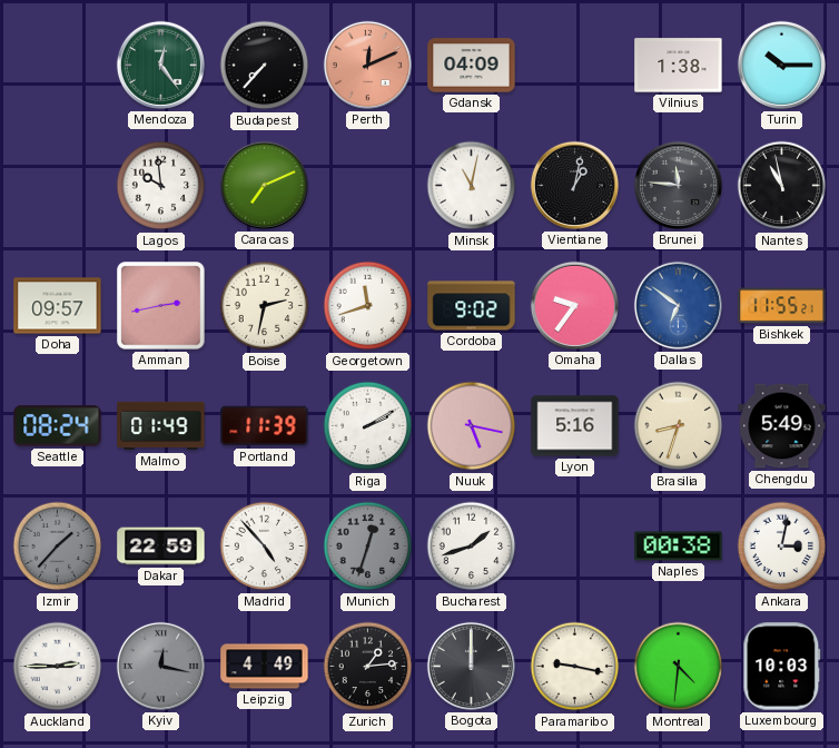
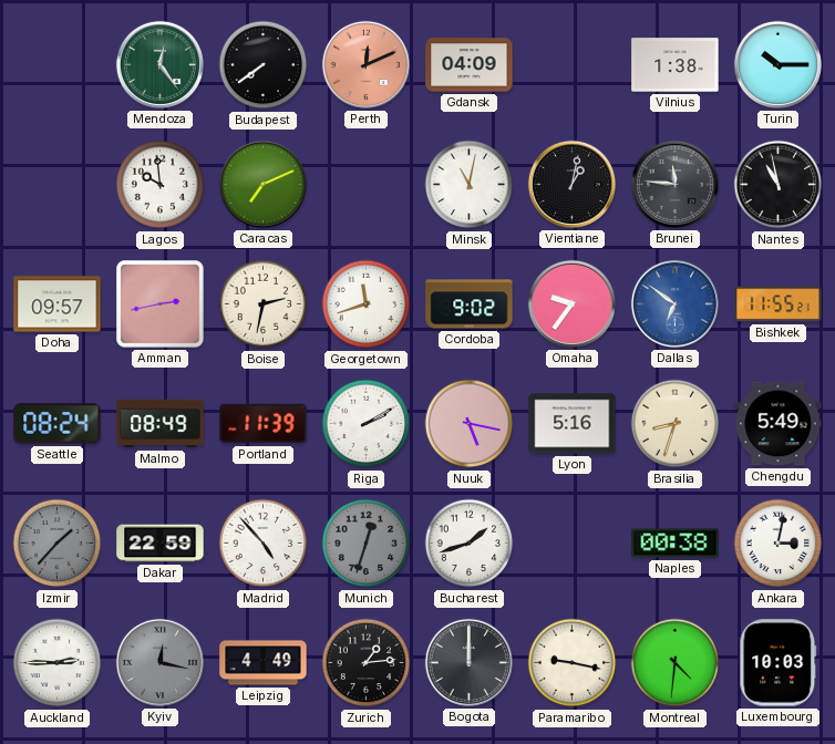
Budapest: 7:37 -> 7:39
Malmo: 01:49 -> 08:49
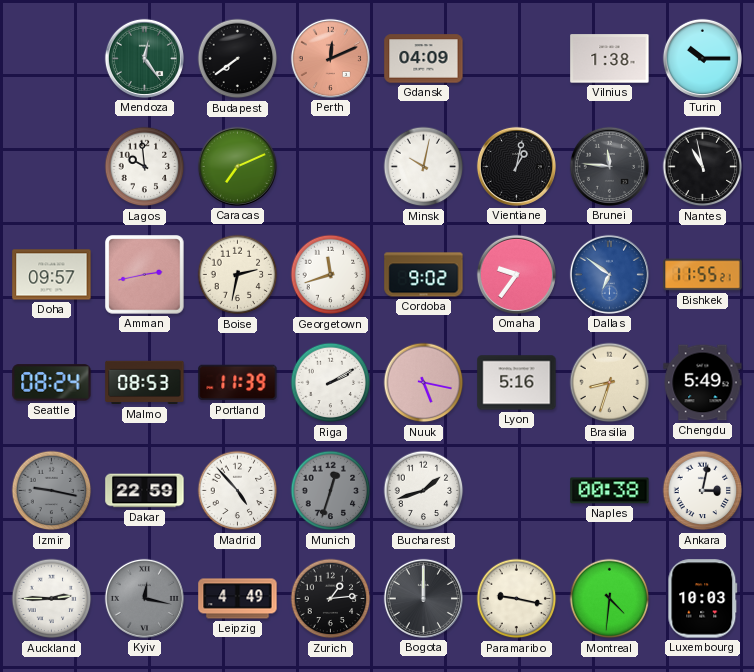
Minsk: 11:02 -> 10:02
Malmo: 08:49 -> 08:53
Izmir: 1:37 -> 9:17
